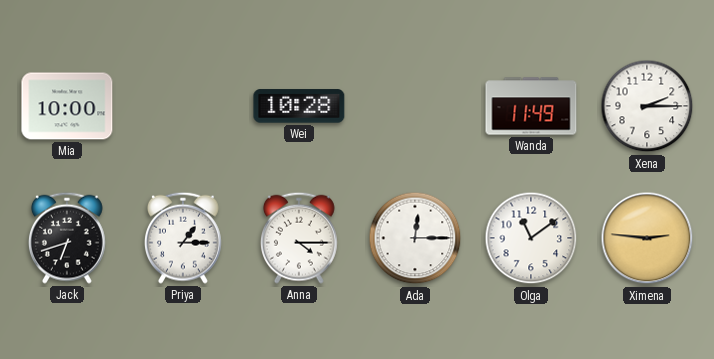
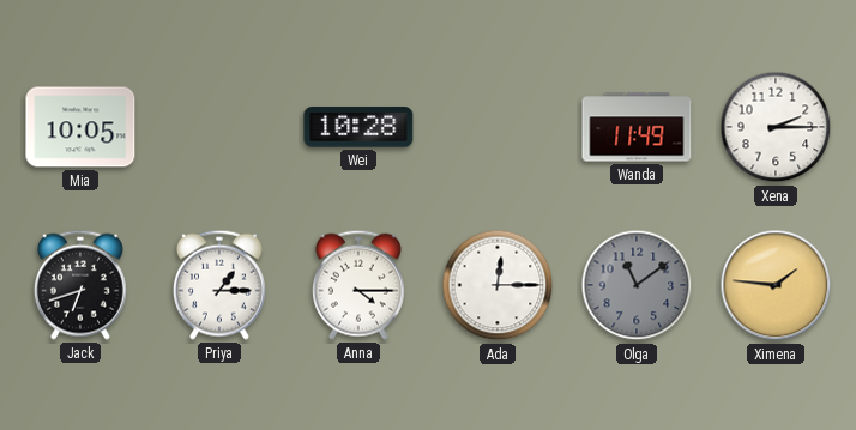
Mia: 10:00 -> 10:05
Olga dial: white -> grey
Ximena: 2:46 -> 1:46
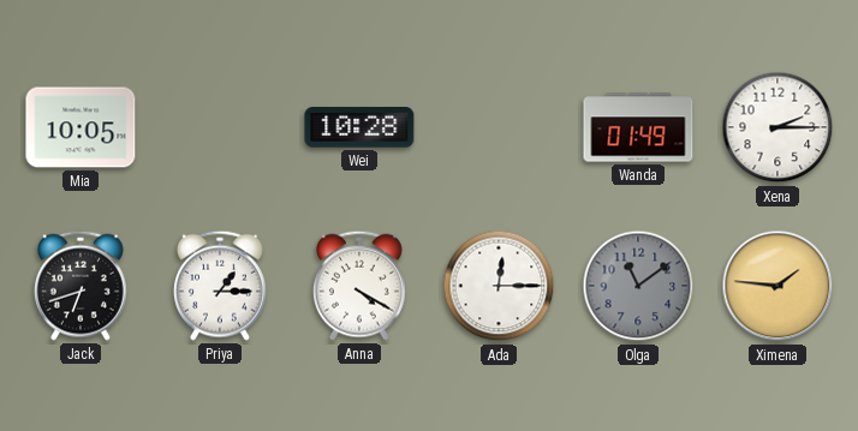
Wanda: 11:49 -> 01:49
Anna: 4:15 -> 4:20
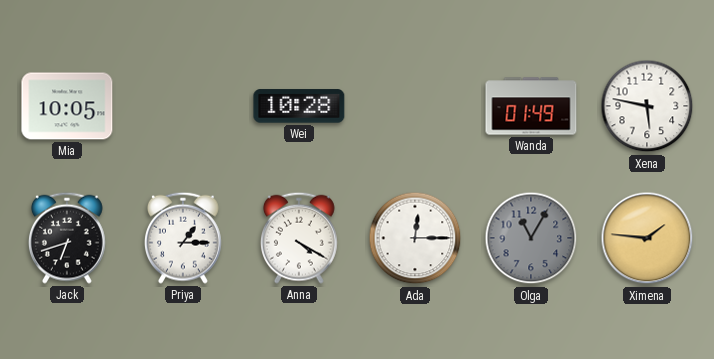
Xena: 2:15 -> 5:47
Olga: 11:09 -> 11:05
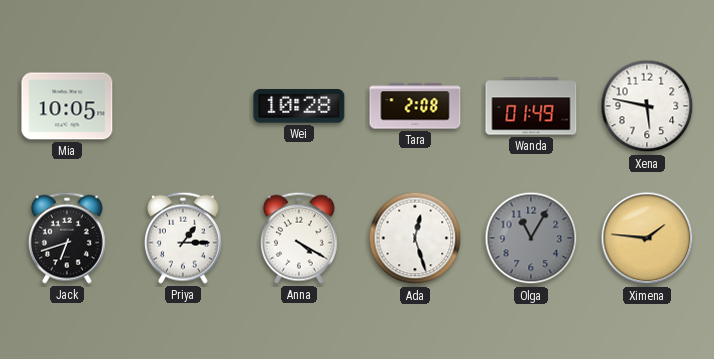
Tara: none -> 2:08
Ada: 12:15 -> 12:27
